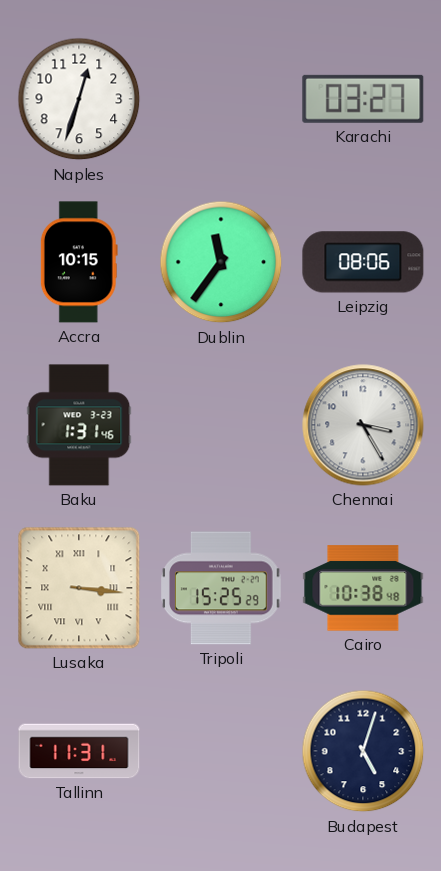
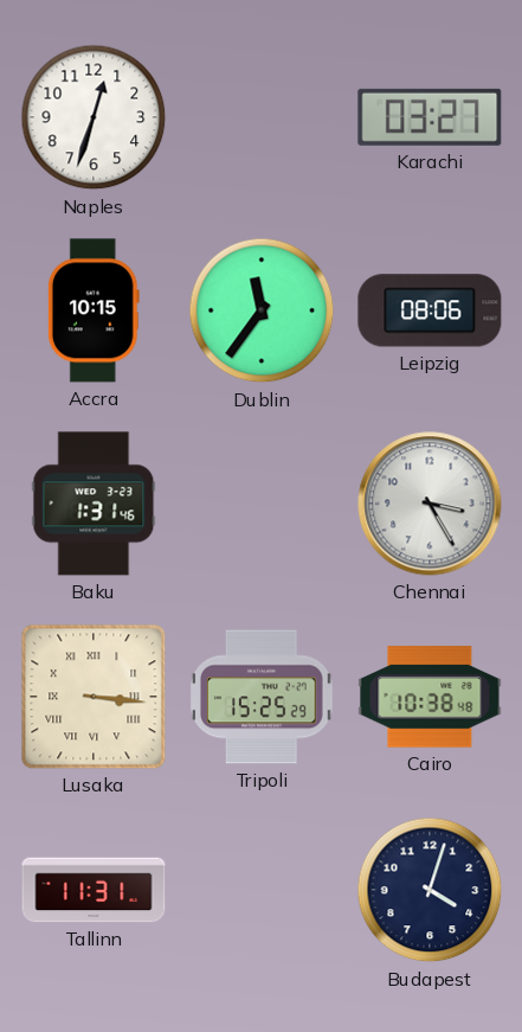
Budapest: 5:03 -> 4:03
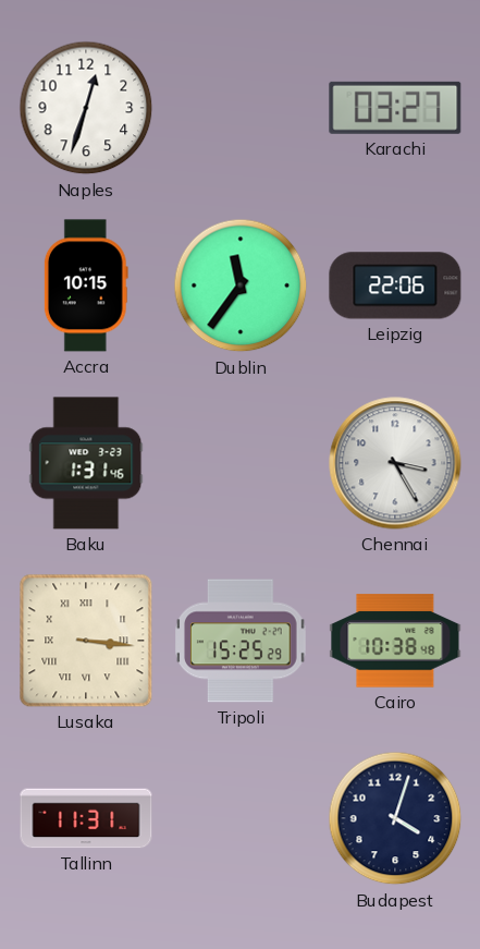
Leipzig: 08:06 -> 22:06
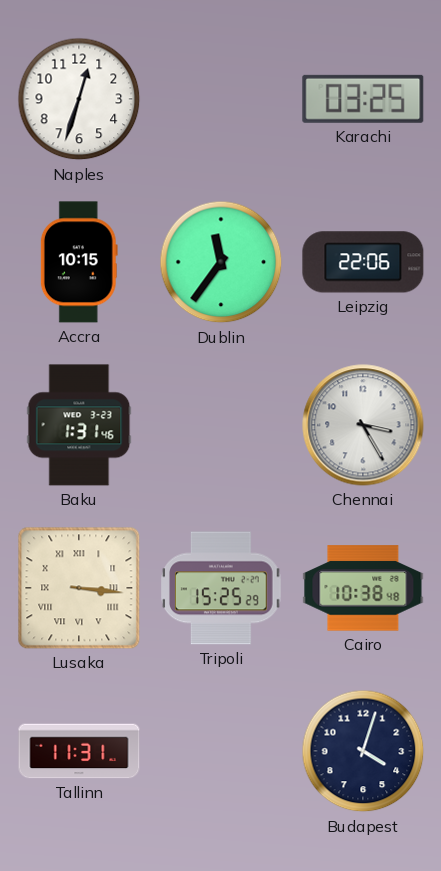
Karachi: 03:27 -> 03:25
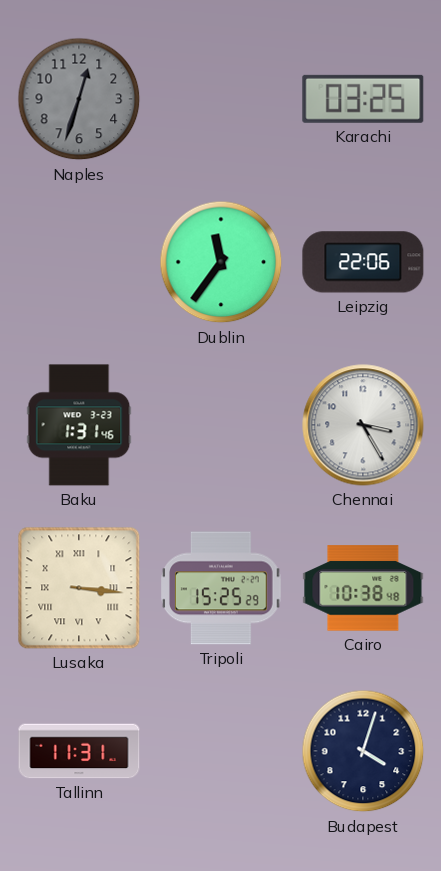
Naples dial: white -> grey
Accra: 10:15 -> none
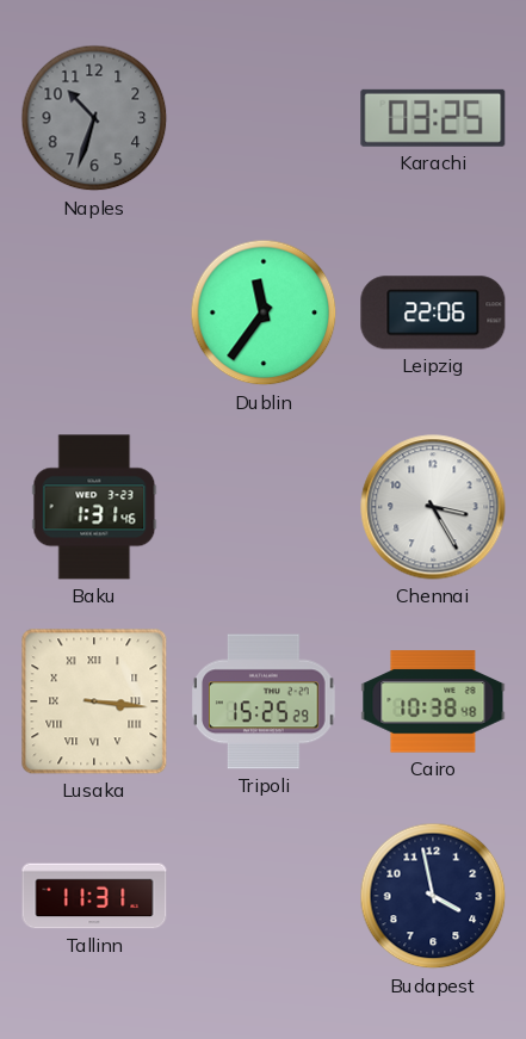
Naples: 12:33 -> 10:33
Budapest: 4:03 -> 3:58
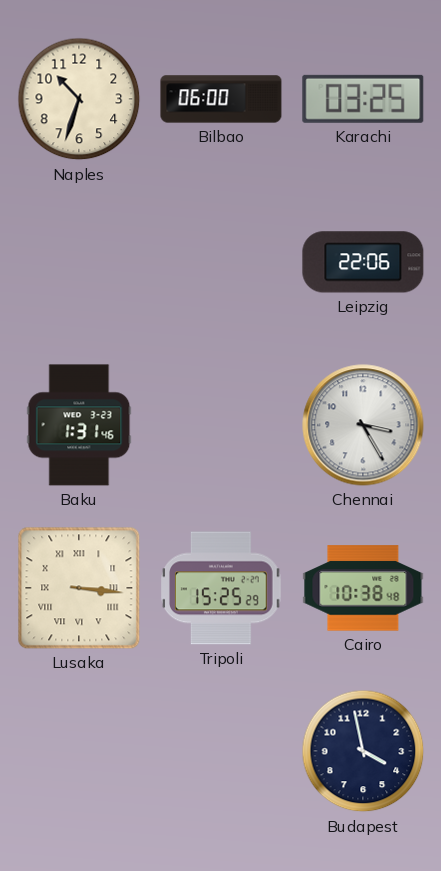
Naples dial: grey -> cream
Bilbao: none -> 06:00
Dublin: 11:36 -> none
Tallinn: 11:31 -> none
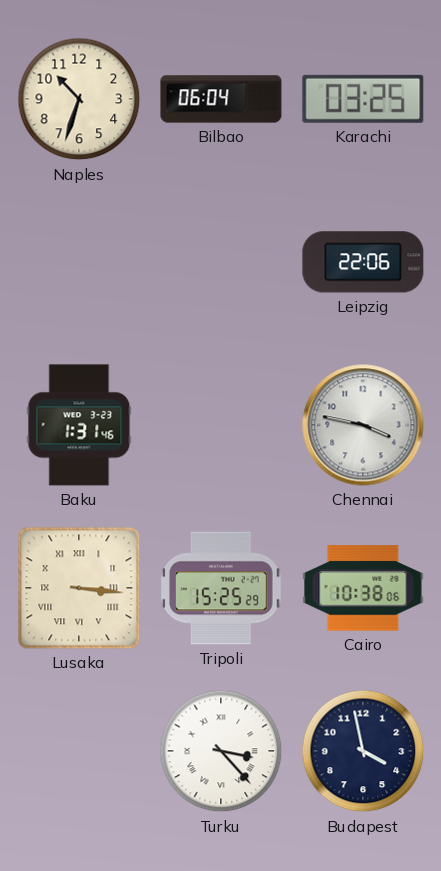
Bilbao: 06:00 -> 06:04
Chennai: 3:25 -> 3:47
Cairo: 10:38:48 -> 10:38:06
Turku: none -> 3:23
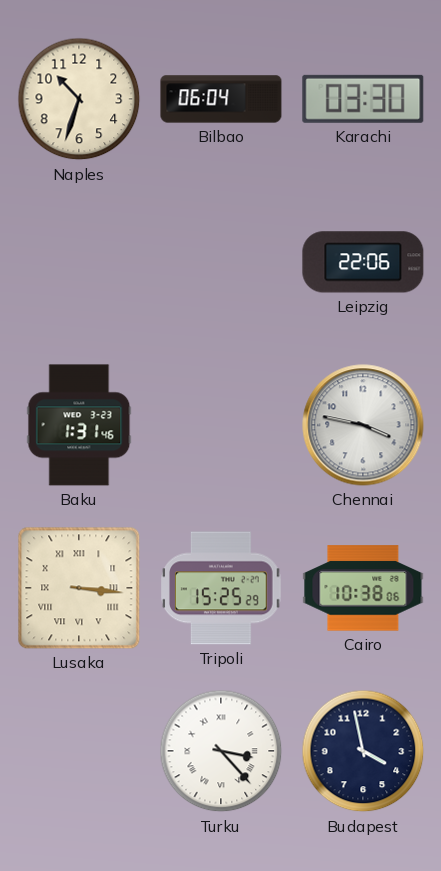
Karachi: 03:25 -> 03:30
